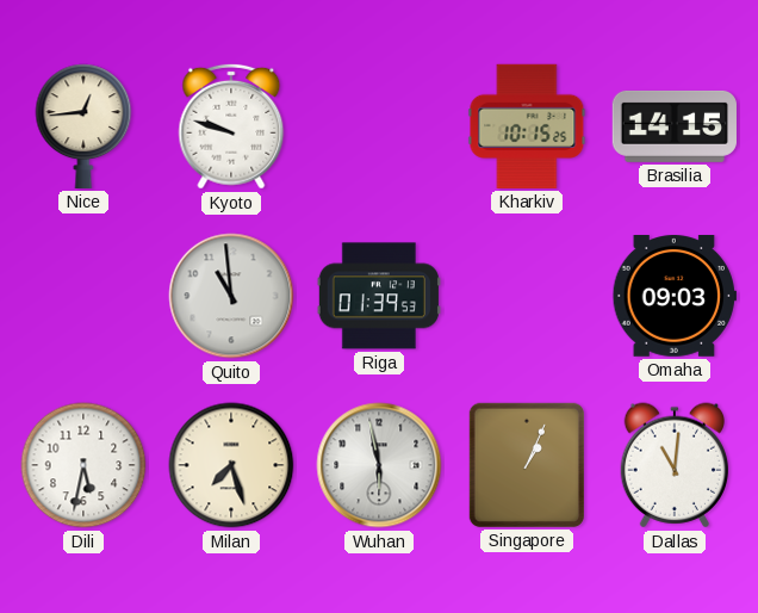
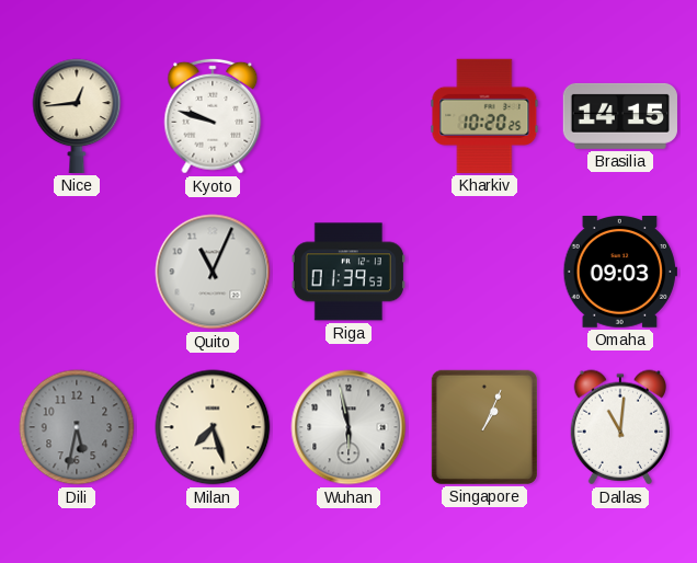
Kharkiv: 10:15 -> 10:20
Quito: 10:59 -> 11:04
Dili dial: white -> grey
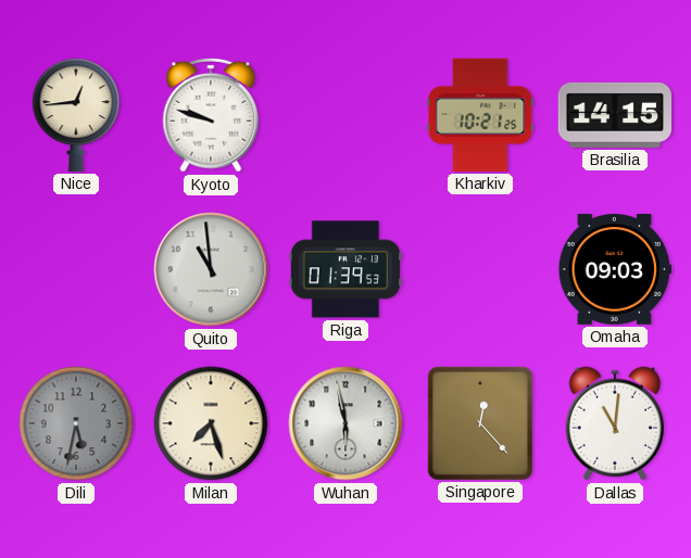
Kharkiv: 10:20 -> 10:21
Quito: 11:04 -> 10:59
Singapore: 1:04 -> 12:23
